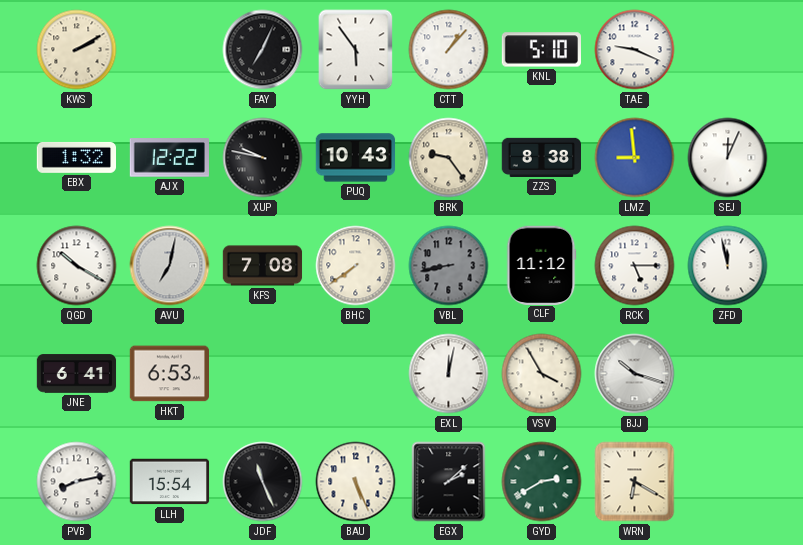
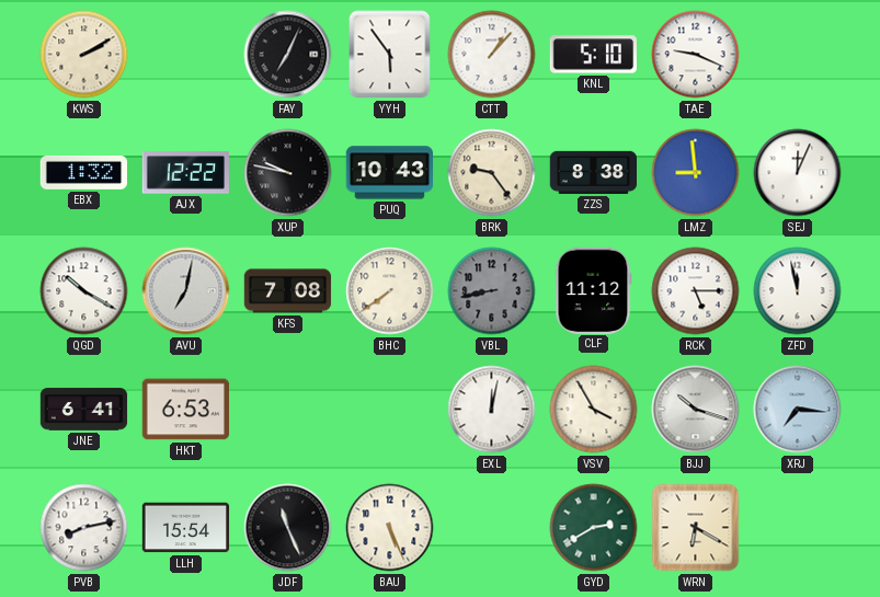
XRJ: none -> 7:16
EGX: 2:08 -> none
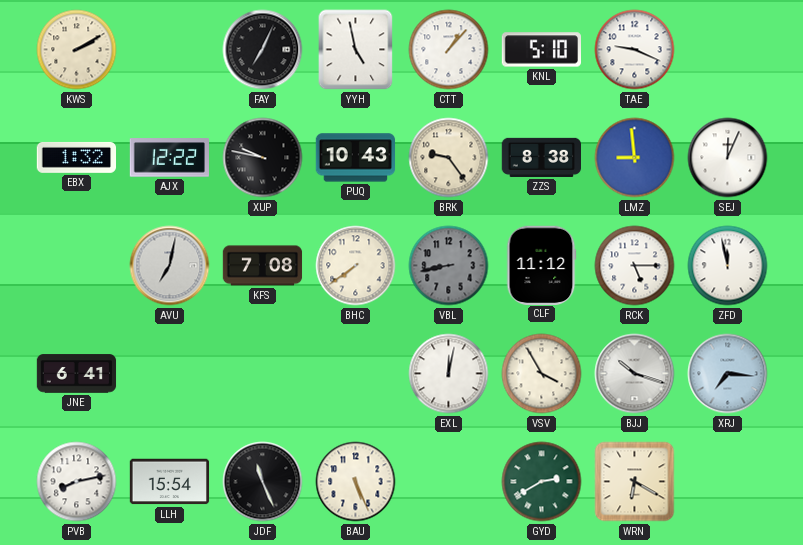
YYH: 5:54 -> 4:58
QGD: 10:20 -> none
HKT: 6:53 -> none
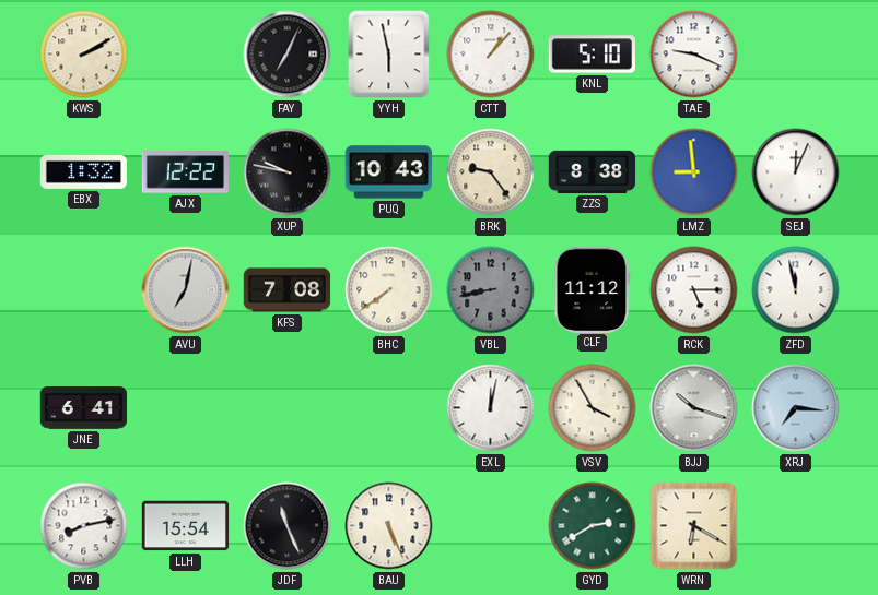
YYH: 4:58 -> 5:58
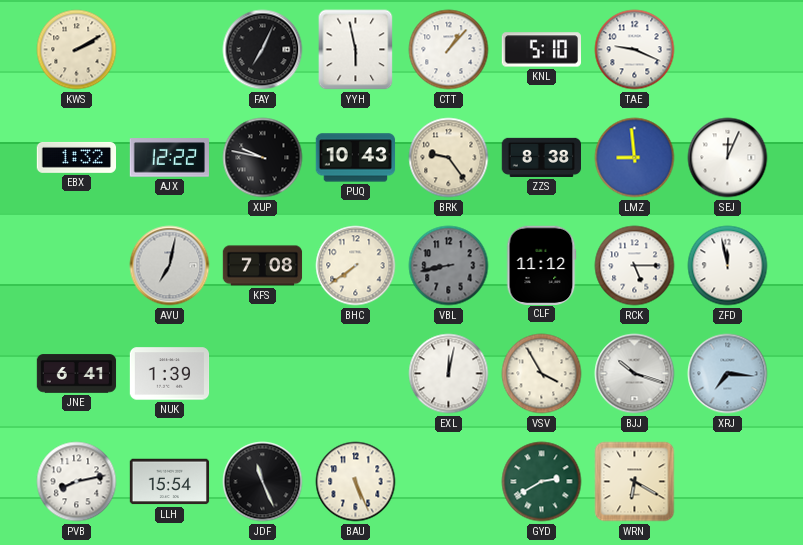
NUK: none -> 1:39
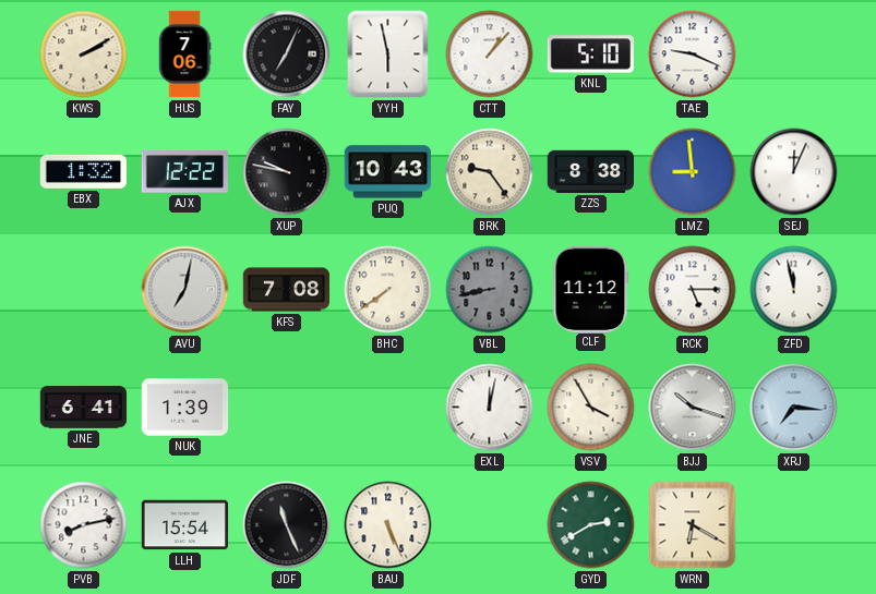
HUS: none -> 7:06
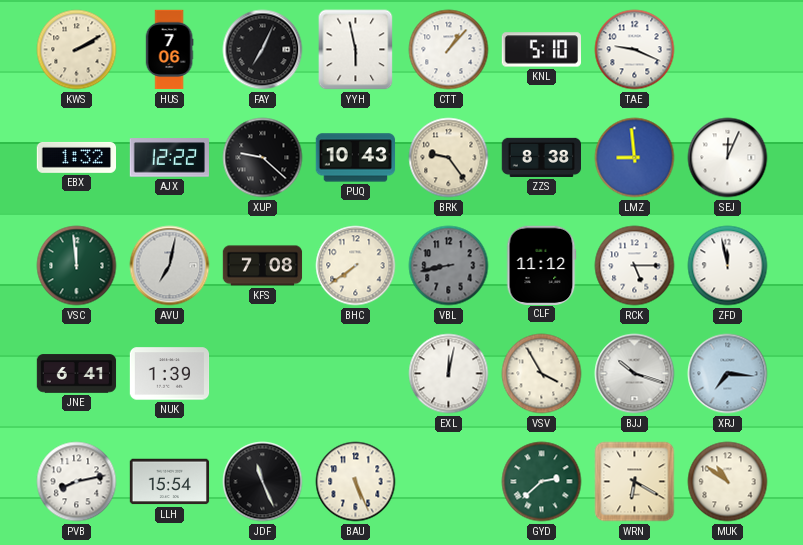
XUP: 9:47 -> 9:22
VSC: none -> 11:59
GYD: 2:40 -> 2:38
MUK: none -> 10:51
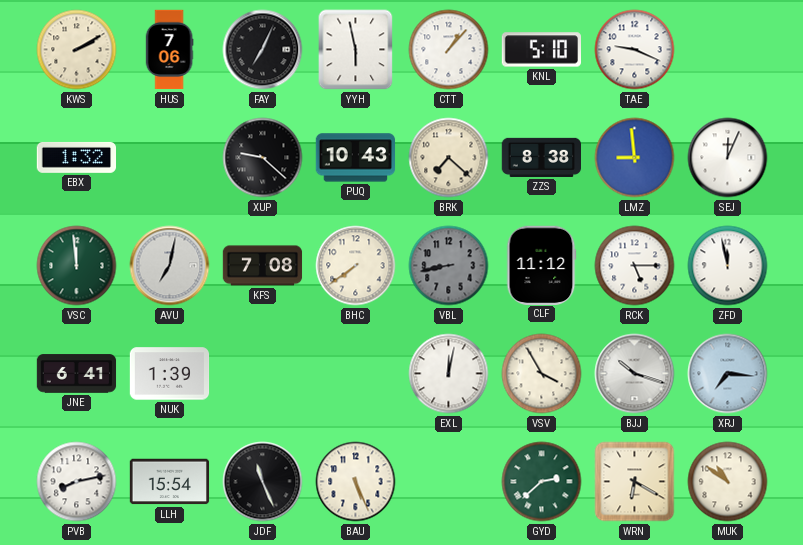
AJX: 12:22 -> none
BRK: 9:24 -> 7:22
